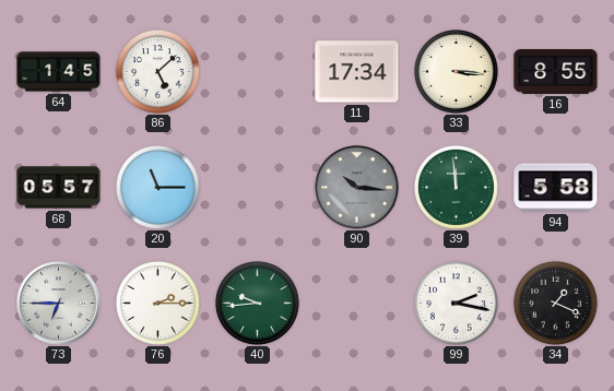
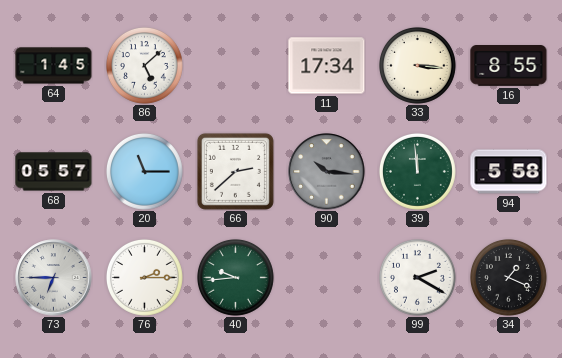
66: none -> 2:38
99: 2:17 -> 2:20
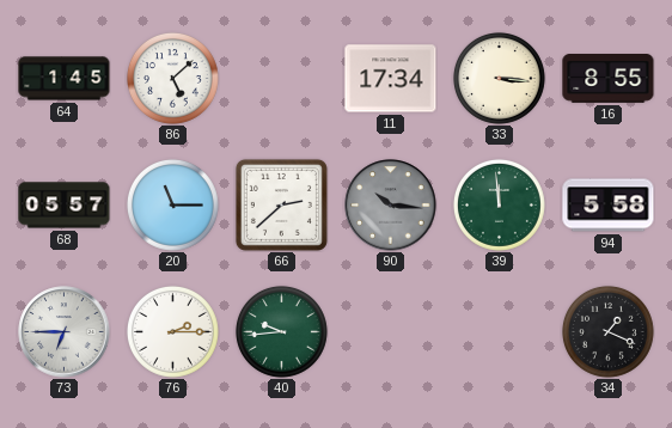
99: 2:20 -> none
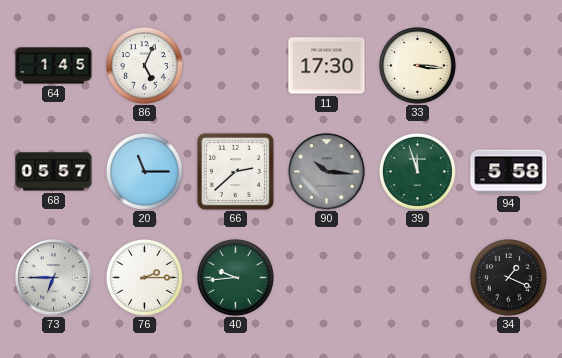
86: 5:08 -> 5:04
11: 17:34 -> 17:30
16: 8:55 -> none
39: 11:59 -> 11:57
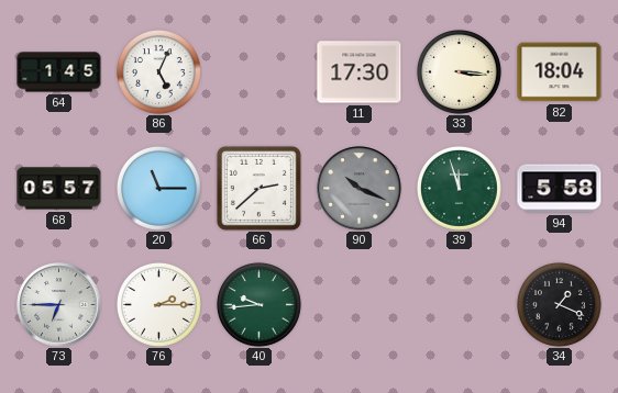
82: none -> 18:04
90: 10:16 -> 10:19
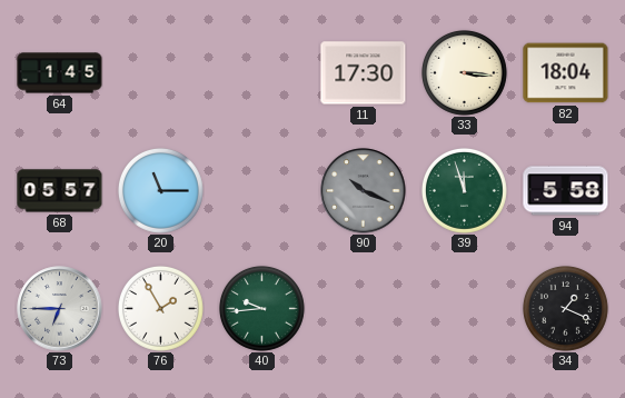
86: 5:04 -> none
66: 2:38 -> none
76: 2:15 -> 1:55
